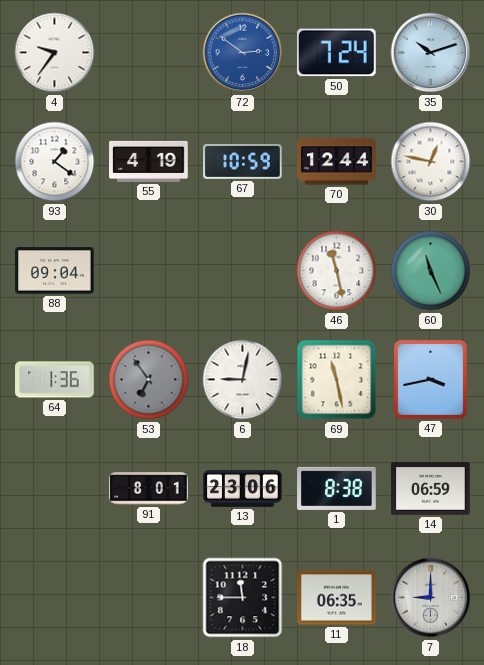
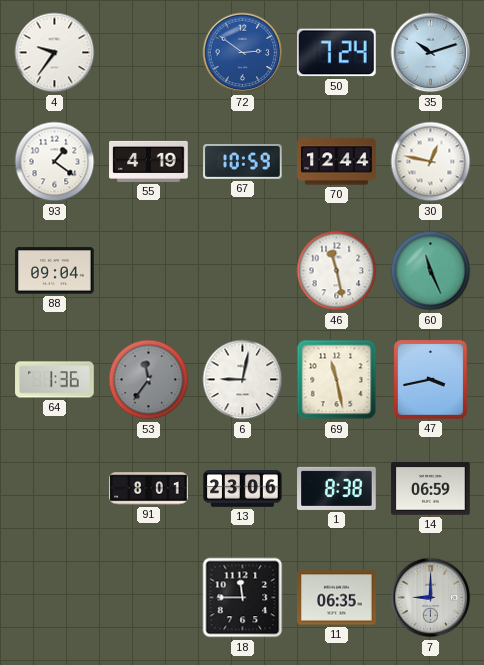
53: 6:54 -> 11:36
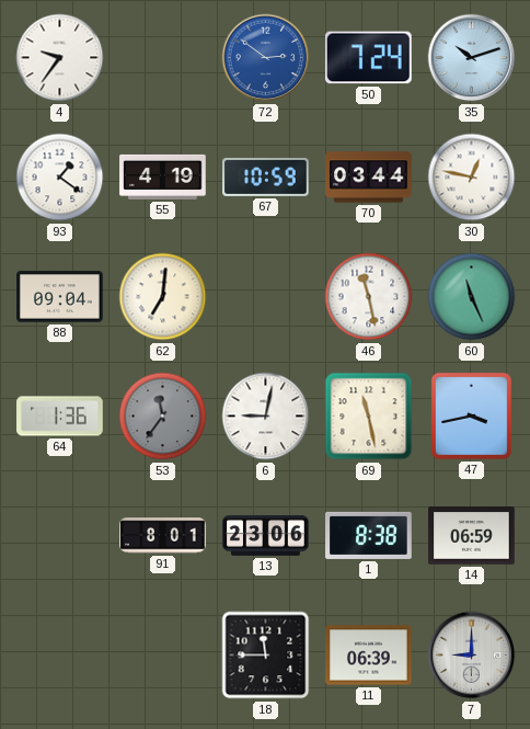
70: 12:44 -> 03:44
62: none -> 7:01
11: 06:35 -> 06:39
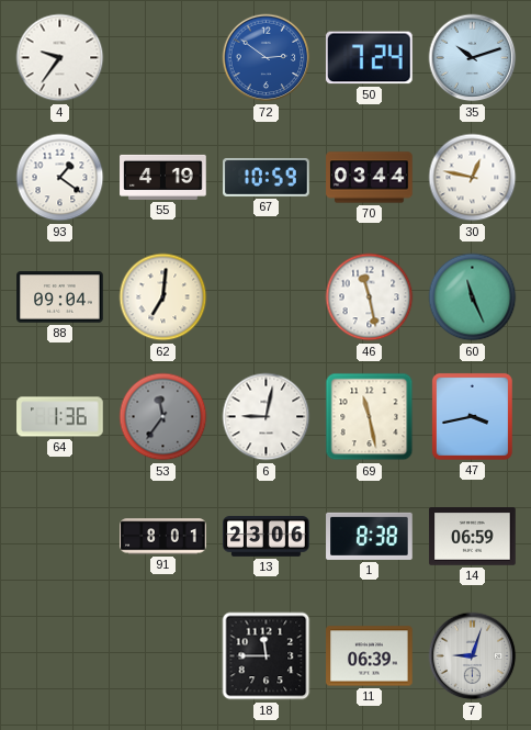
7: 9:00 -> 9:03
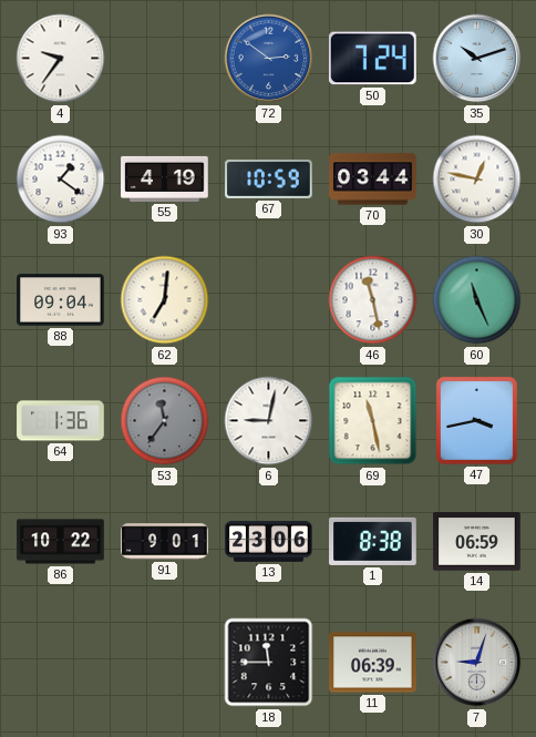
86: none -> 10:22
91: 8:01 -> 9:01
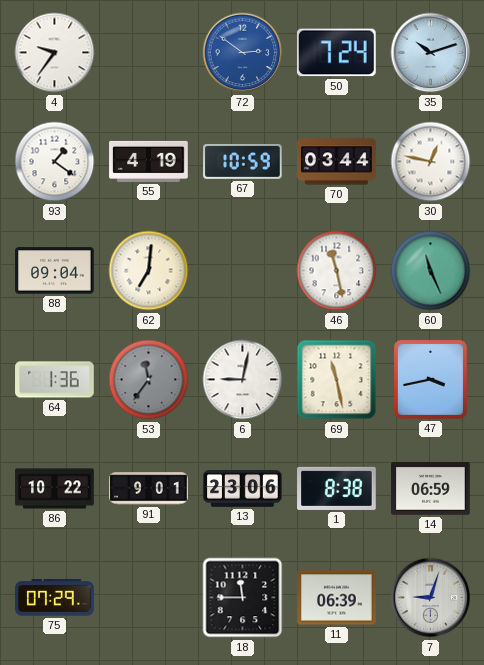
75: none -> 07:29
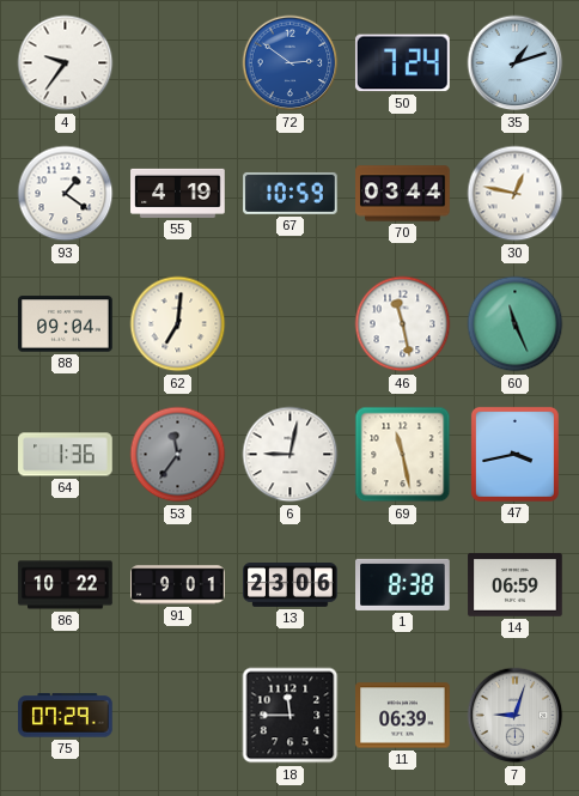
35: 10:12 -> 1:12
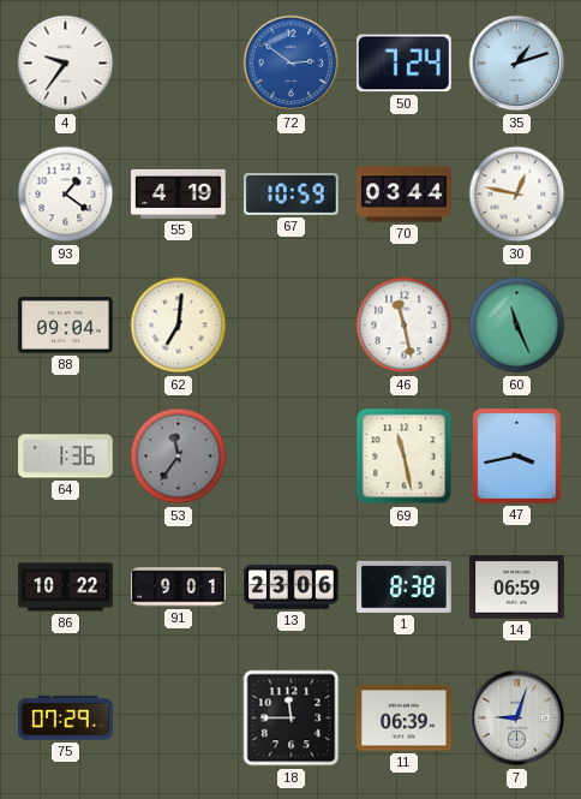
6: 9:02 -> none
